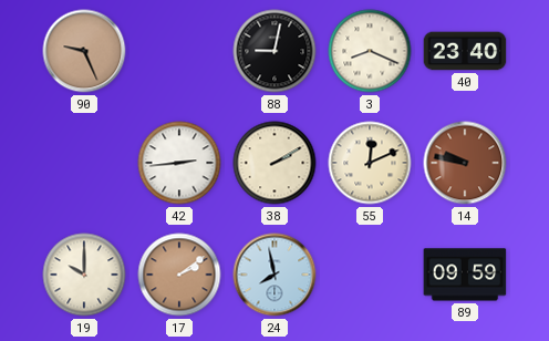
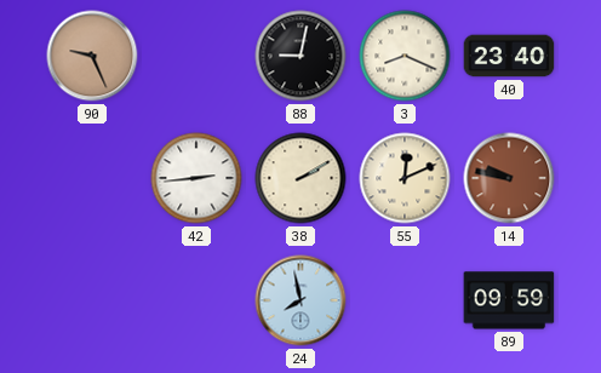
19: 10:00 -> none
17: 2:09 -> none
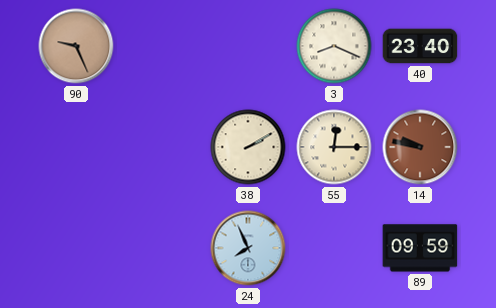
88: 9:02 -> none
42: 2:44 -> none
55: 12:11 -> 12:15
24: 7:58 -> 7:56
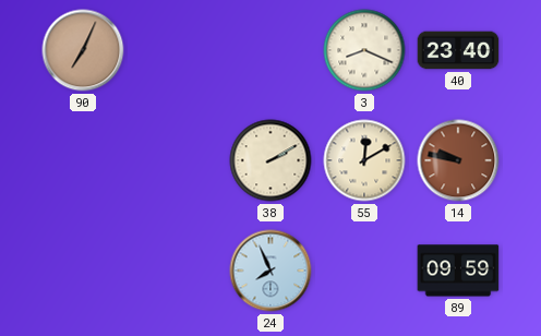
90: 9:26 -> 7:04
55: 12:15 -> 12:10
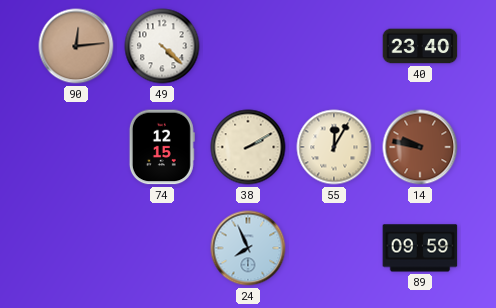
90: 7:04 -> 12:14
49: none -> 4:22
3: 8:19 -> none
74: none -> 12:15
55: 12:10 -> 12:05
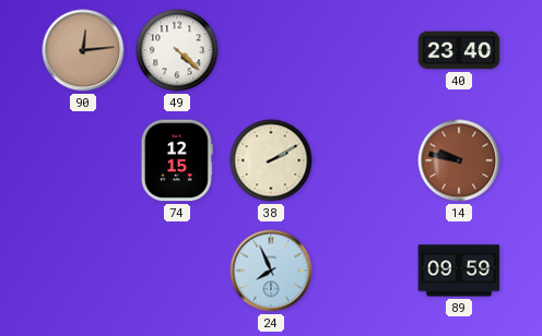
55: 12:05 -> none
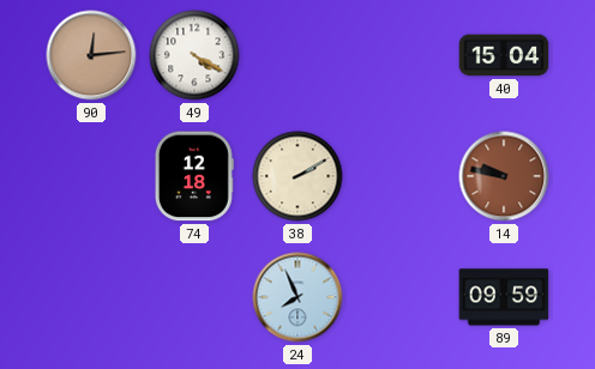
49: 4:22 -> 4:20
40: 23:40 -> 15:04
74: 12:15 -> 12:18
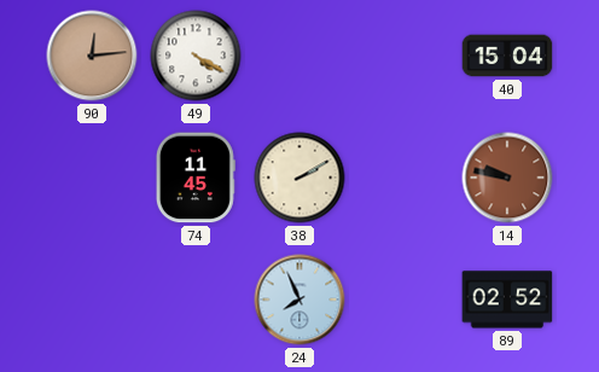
74: 12:18 -> 11:45
89: 09:59 -> 02:52
